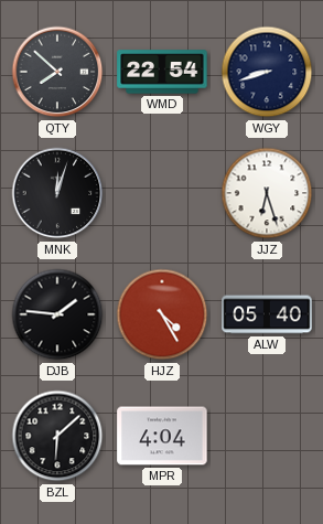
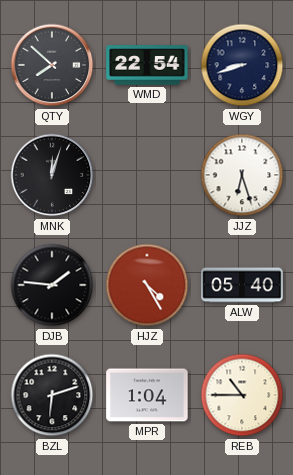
BZL: 6:08 -> 6:12
MPR: 4:04 -> 1:04
REB: none -> 10:45
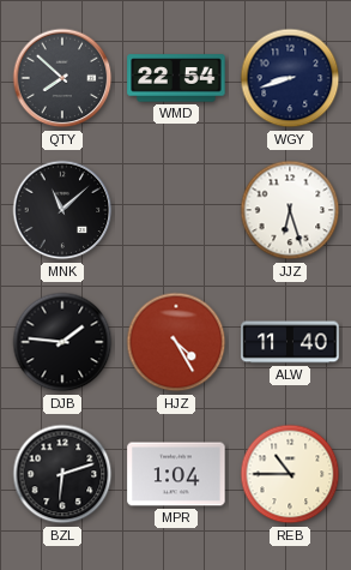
MNK: 12:03 -> 11:08
ALW: 05:40 -> 11:40
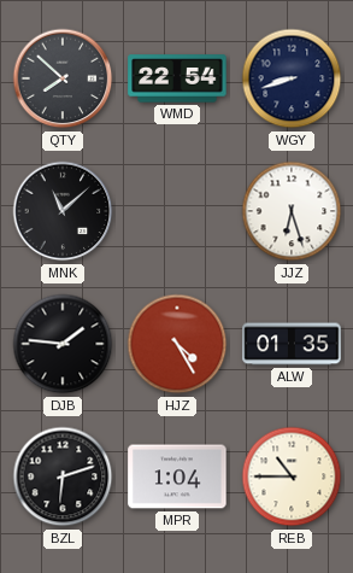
ALW: 11:40 -> 01:35
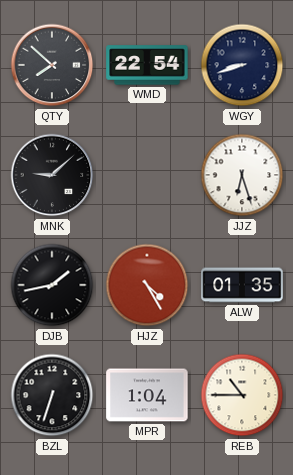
MNK: 11:08 -> 9:08
DJB: 1:46 -> 1:43
BZL: 6:12 -> 6:33
